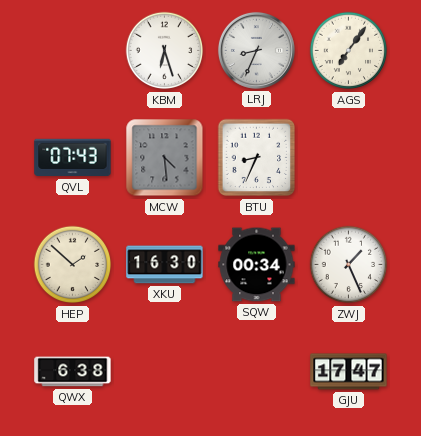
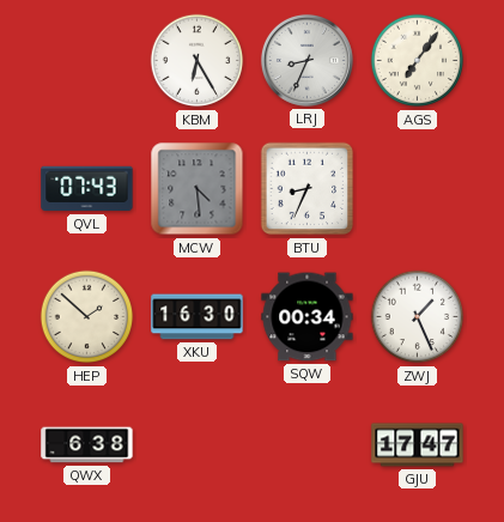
KBM: 6:27 -> 6:25
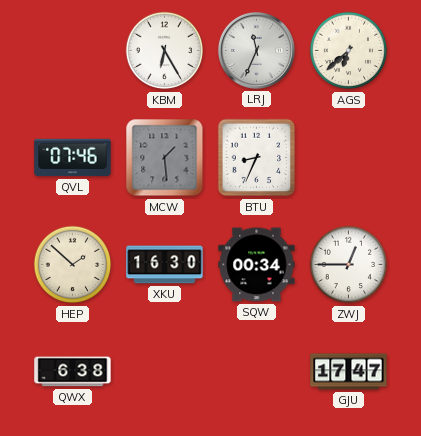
LRJ: 8:34 -> 11:34
AGS: 7:06 -> 6:38
QVL: 07:43 -> 07:46
MCW: 4:29 -> 1:29
ZWJ: 1:26 -> 12:45
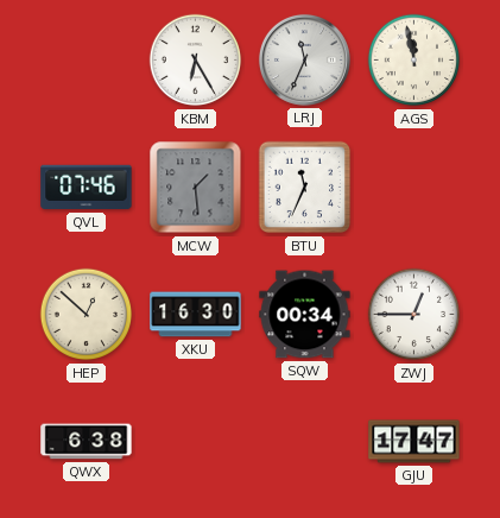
AGS: 6:38 -> 11:58
BTU: 8:34 -> 11:34
HEP: 1:52 -> 12:52
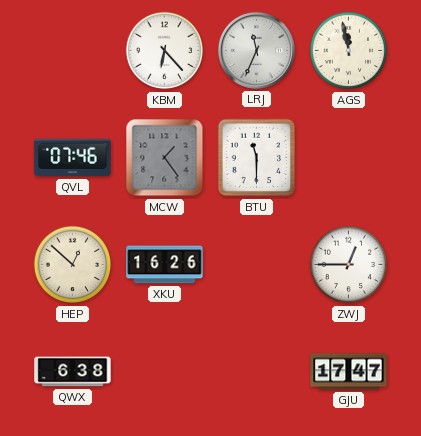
KBM: 6:25 -> 6:23
MCW: 1:29 -> 1:24
BTU: 11:34 -> 11:30
XKU: 16:30 -> 16:26
SQW: 00:34 -> none
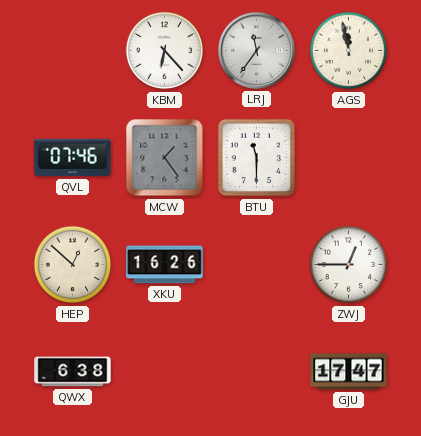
LRJ: 11:34 -> 11:36
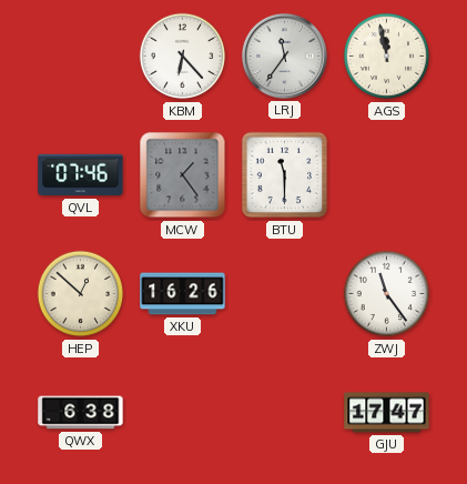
ZWJ: 12:45 -> 11:24
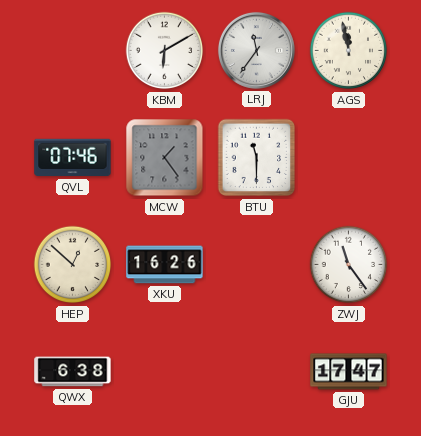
KBM: 6:23 -> 6:10
